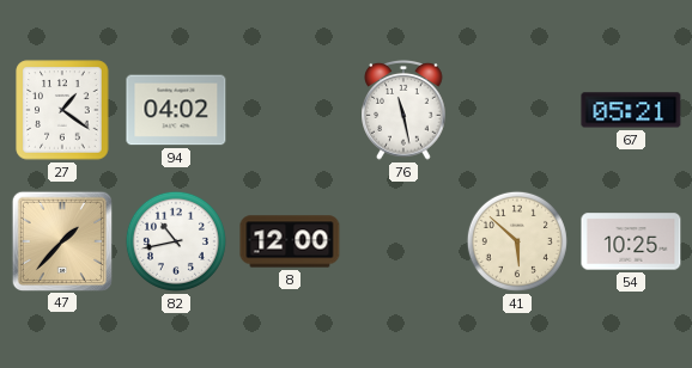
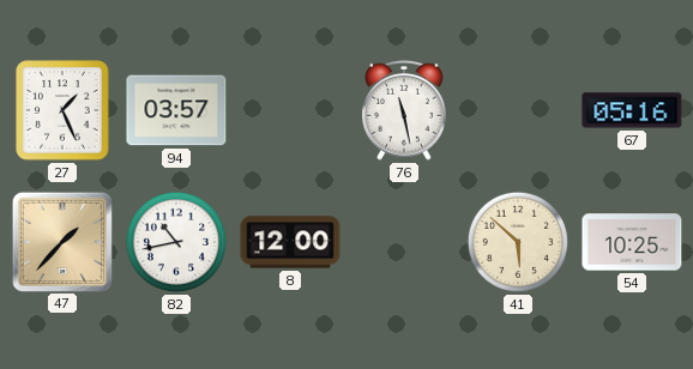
27: 1:21 -> 1:26
94: 04:02 -> 03:57
67: 05:21 -> 05:16
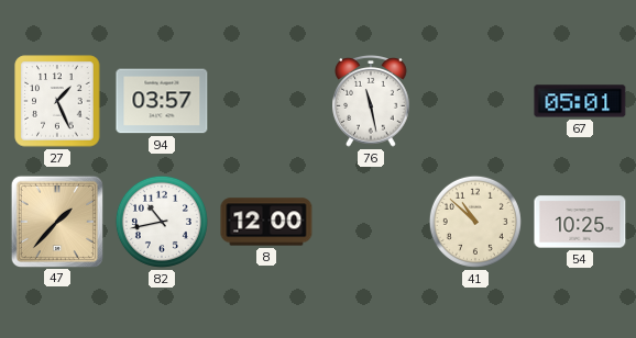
67: 05:16 -> 05:01
41: 5:52 -> 10:52
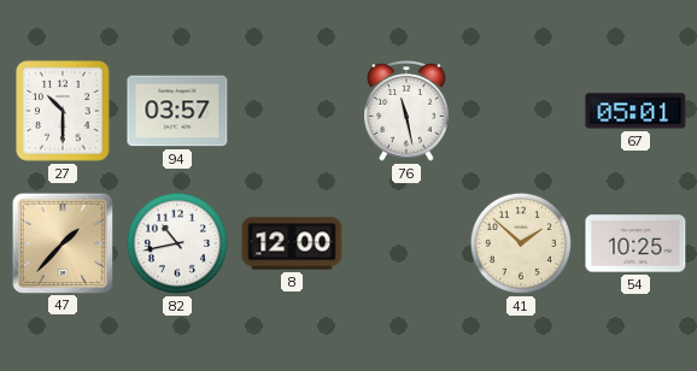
27: 1:26 -> 10:30
41: 10:52 -> 1:52
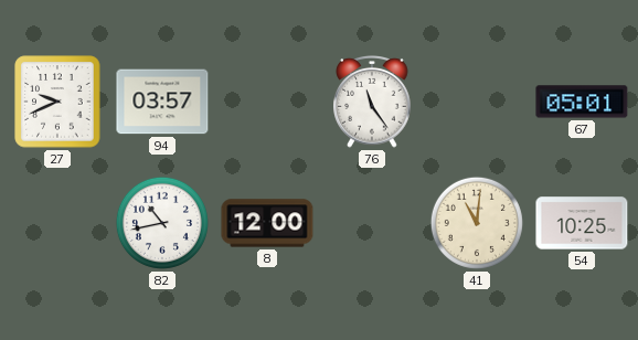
27: 10:30 -> 9:41
76: 11:28 -> 11:24
47: 1:37 -> none
41: 1:52 -> 11:01
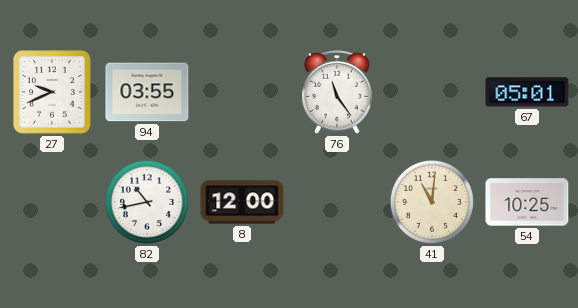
94: 03:57 -> 03:55
